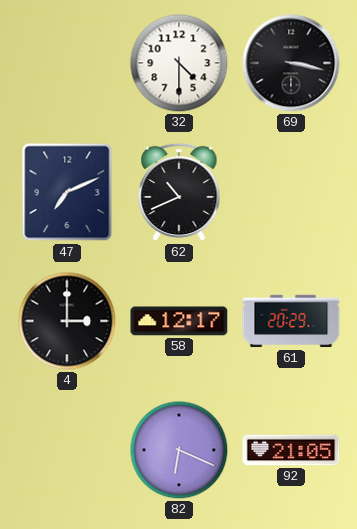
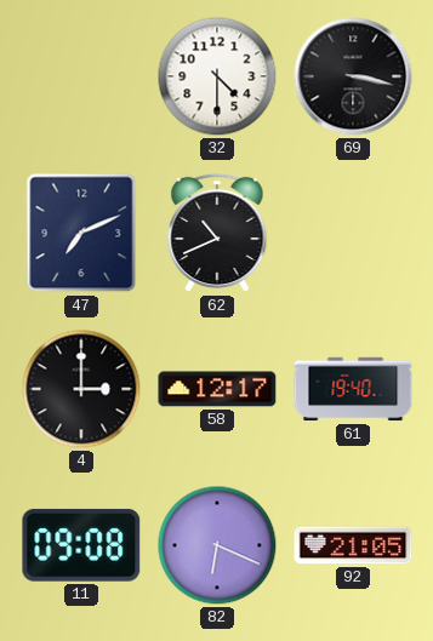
61: 20:29 -> 19:40
11: none -> 09:08
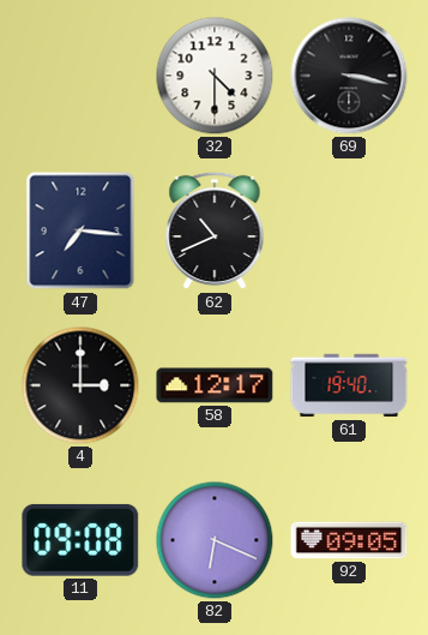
47: 7:11 -> 7:16
92: 21:05 -> 09:05
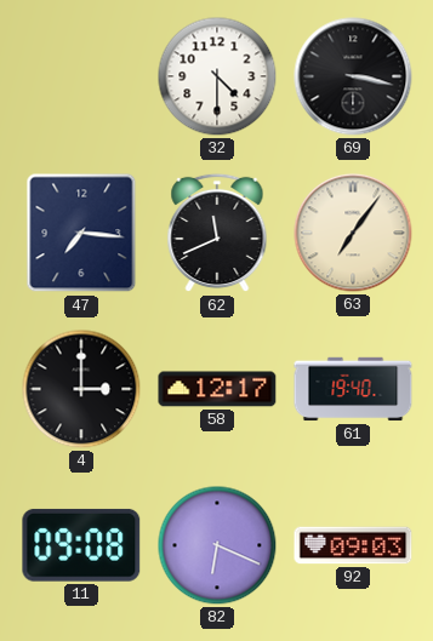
62: 10:41 -> 11:41
63: none -> 7:06
92: 09:05 -> 09:03
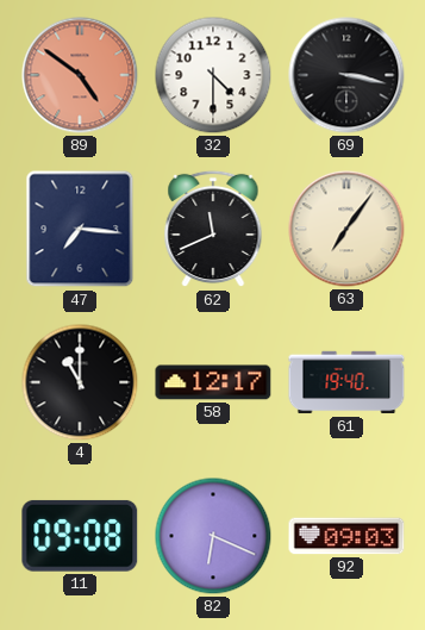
89: none -> 4:51
4: 3:00 -> 11:00
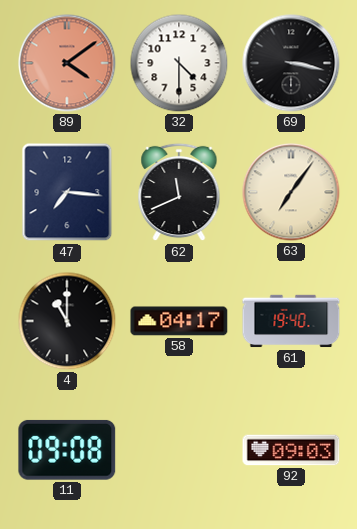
89: 4:51 -> 4:09
58: 12:17 -> 04:17
82: 6:19 -> none
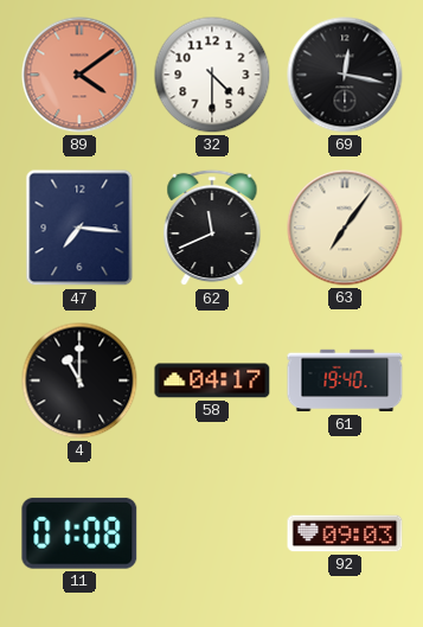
69: 3:17 -> 12:17
11: 09:08 -> 01:08
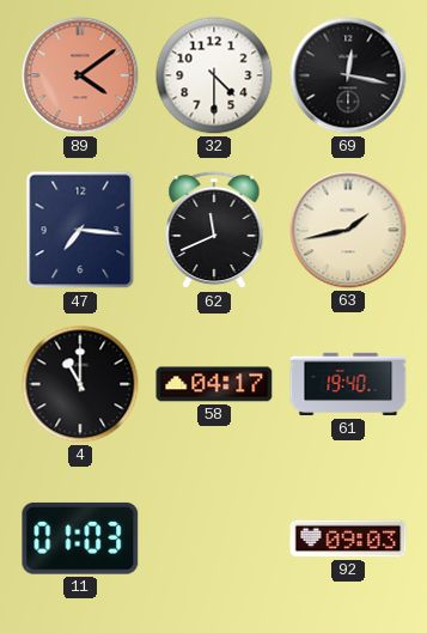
63: 7:06 -> 1:43
11: 01:08 -> 01:03
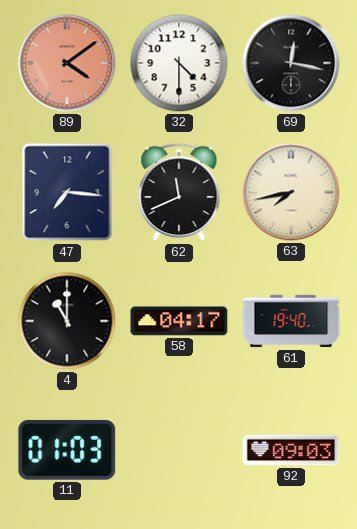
63: 1:43 -> 7:43
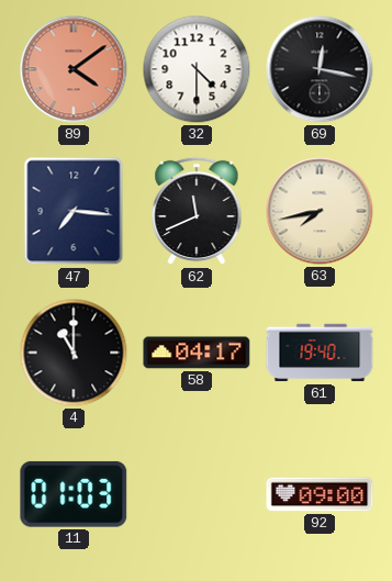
92: 09:03 -> 09:00
